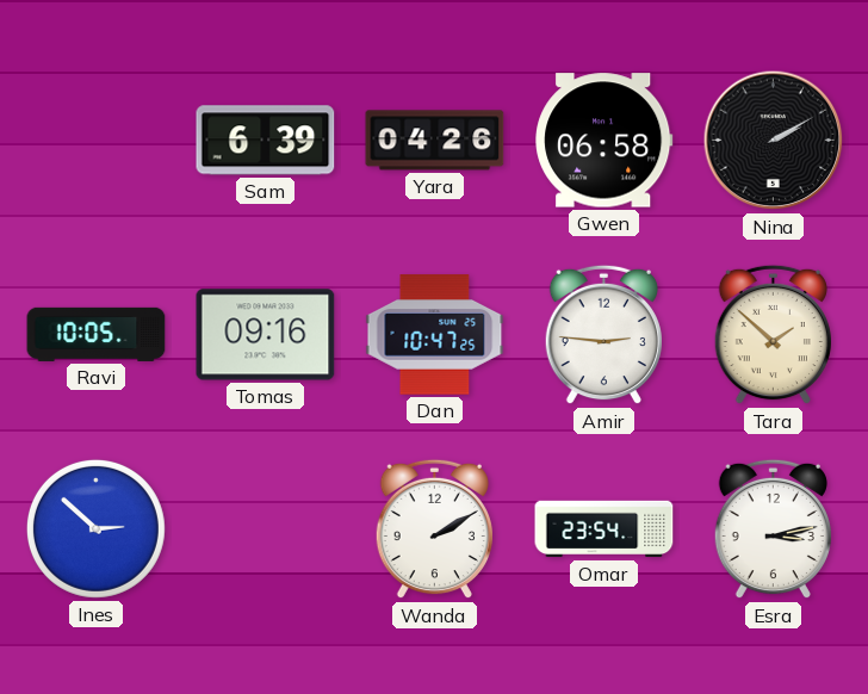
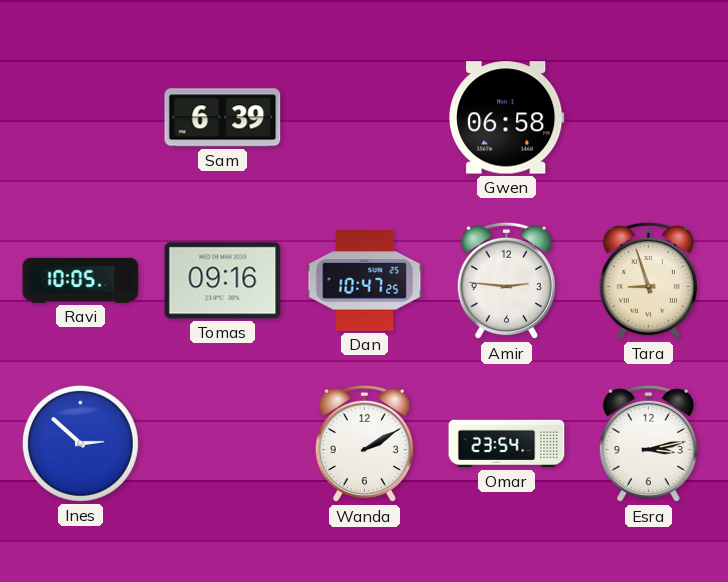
Yara: 04:26 -> none
Nina: 2:10 -> none
Tara: 1:52 -> 8:57
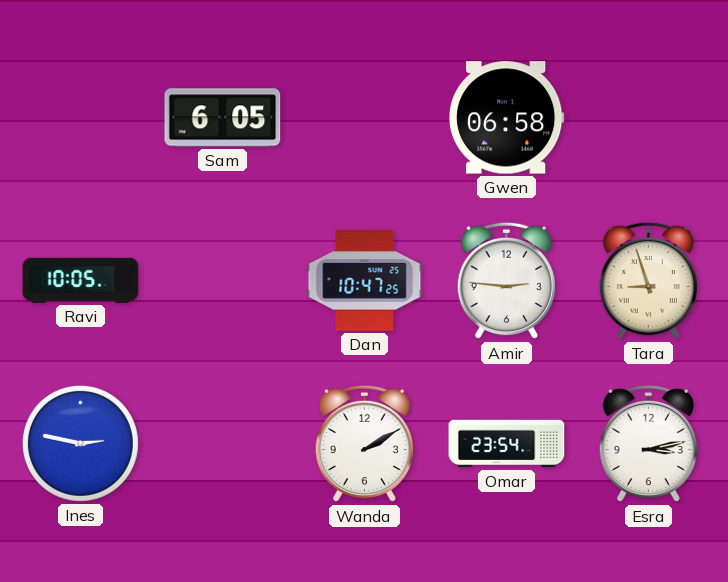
Sam: 6:39 -> 6:05
Tomas: 09:16 -> none
Ines: 2:52 -> 2:47
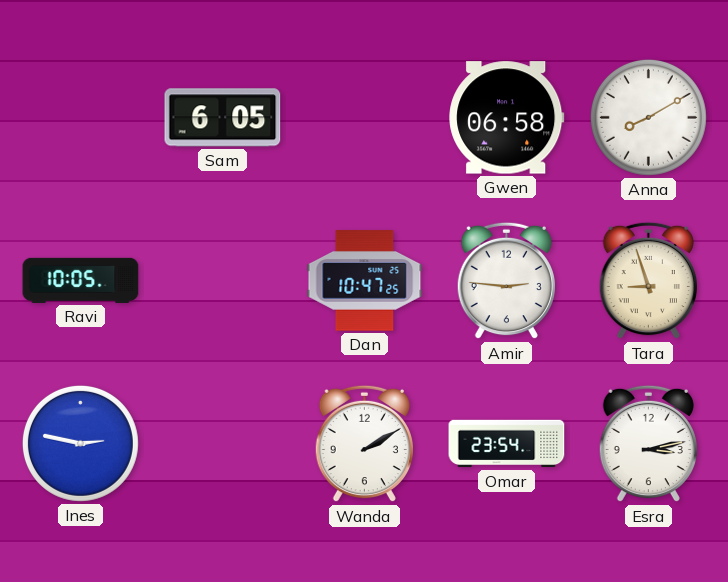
Anna: none -> 8:10
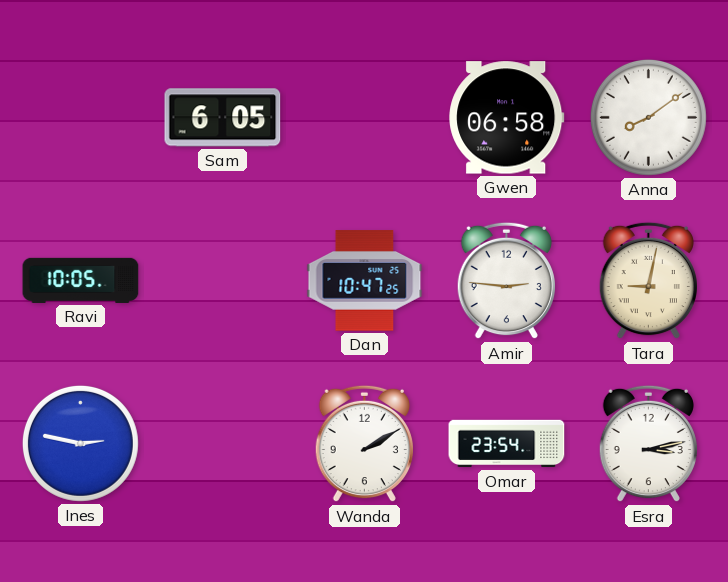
Anna: 8:10 -> 8:09
Tara: 8:57 -> 9:02
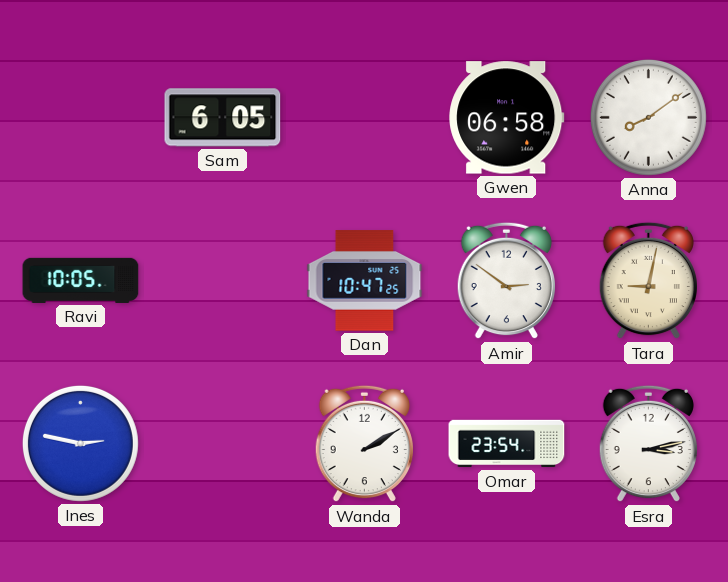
Amir: 2:46 -> 2:51
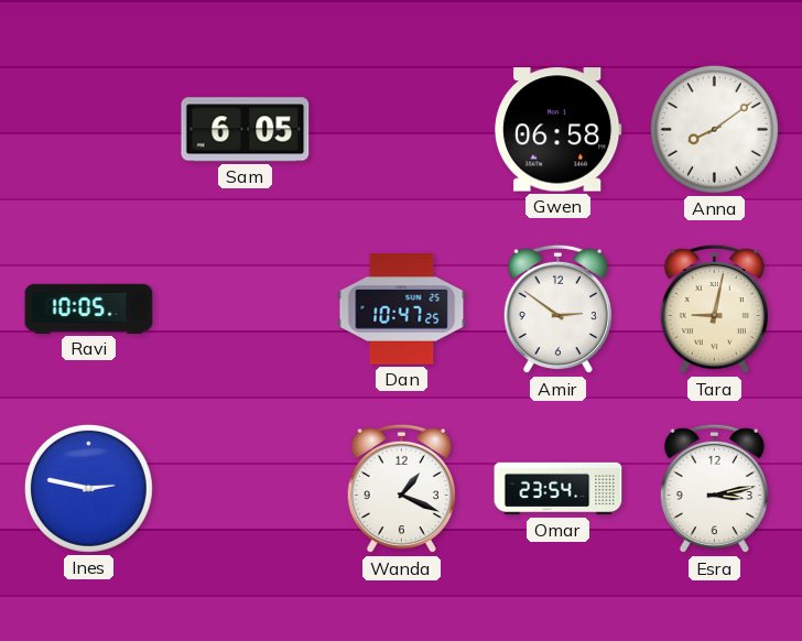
Wanda: 2:10 -> 1:19
